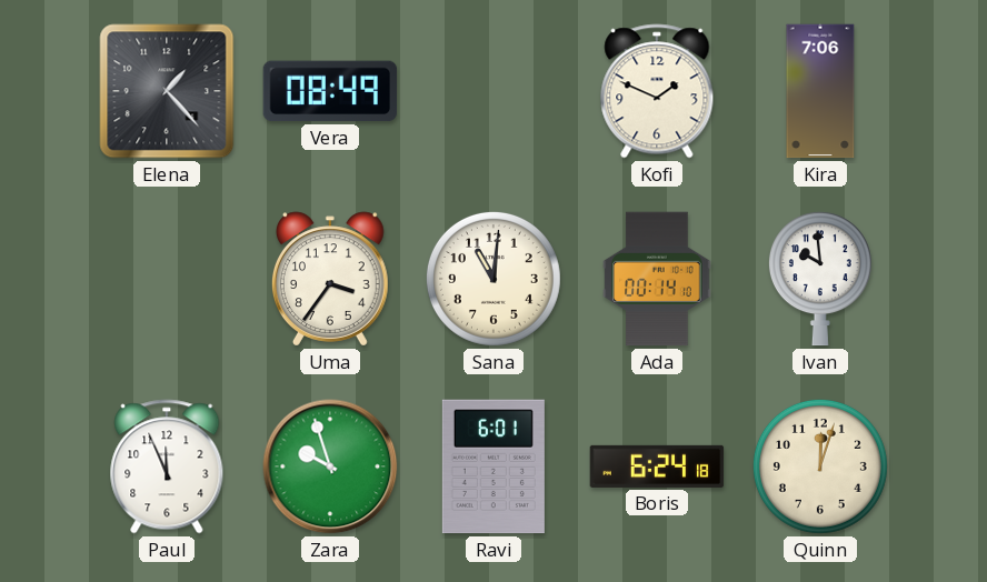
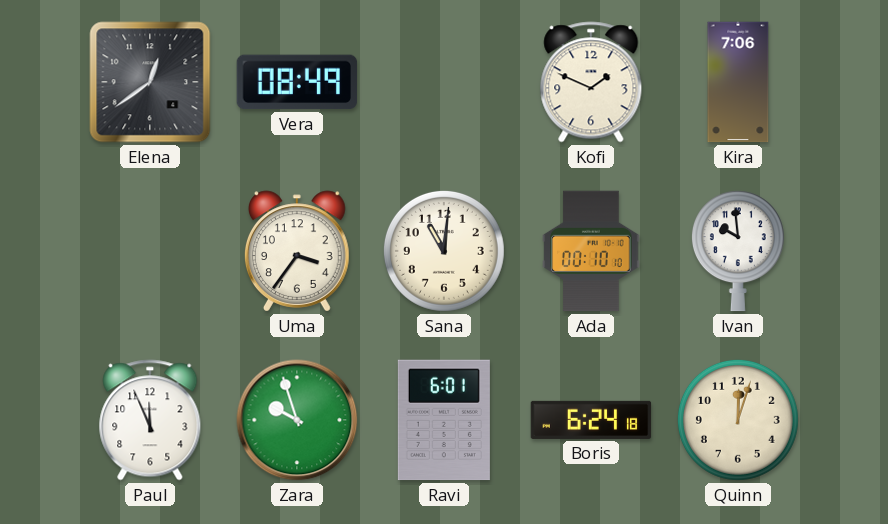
Elena: 1:23 -> 12:39
Ada: 00:14 -> 00:10
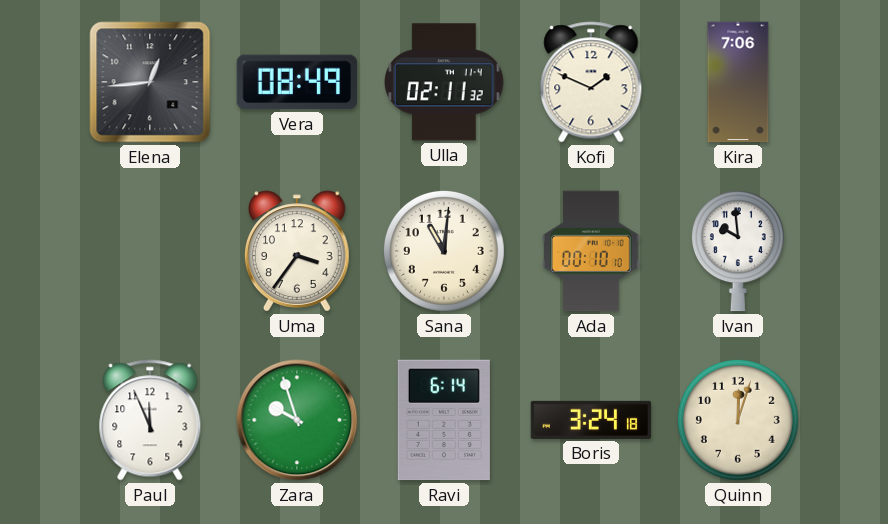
Elena: 12:39 -> 12:44
Ulla: none -> 02:11
Ravi: 6:01 -> 6:14
Boris: 6:24 -> 3:24
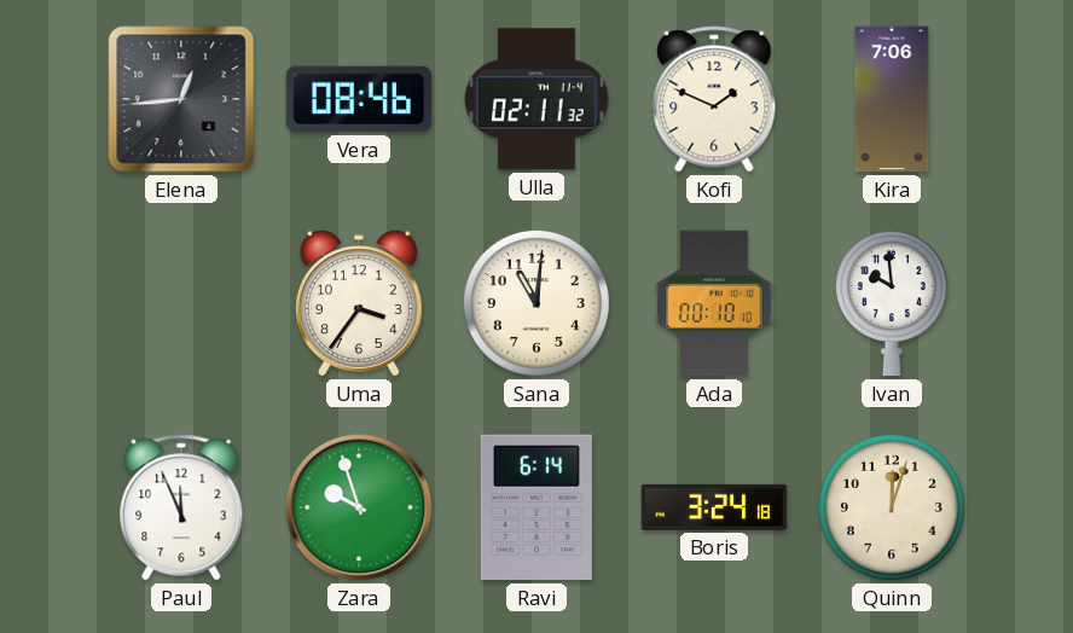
Vera: 08:49 -> 08:46
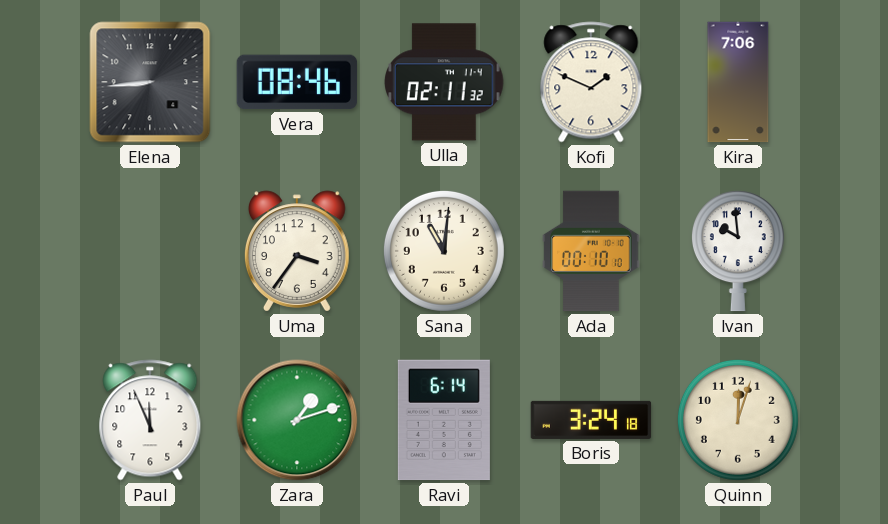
Elena: 12:44 -> 8:44
Zara: 9:57 -> 1:12
